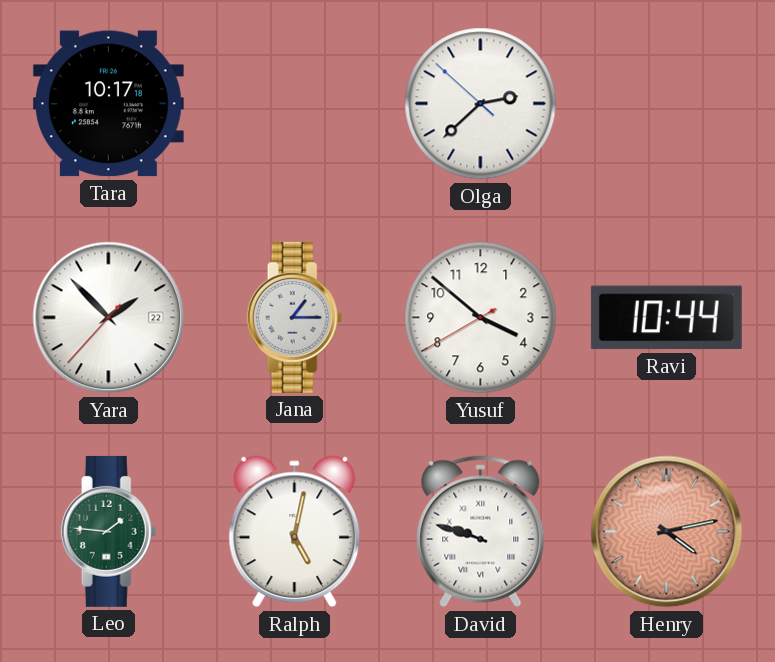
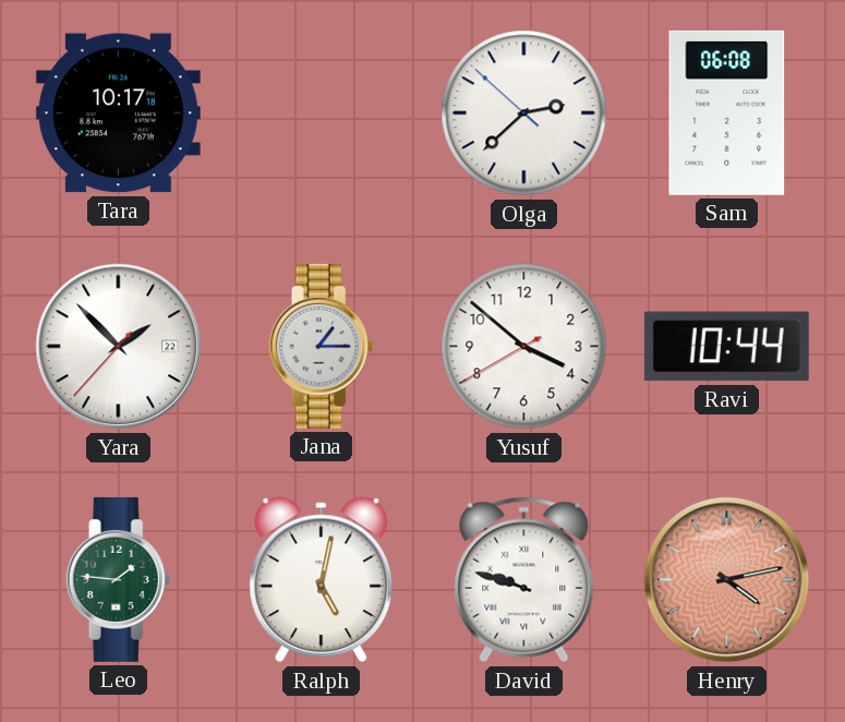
Sam: none -> 06:08
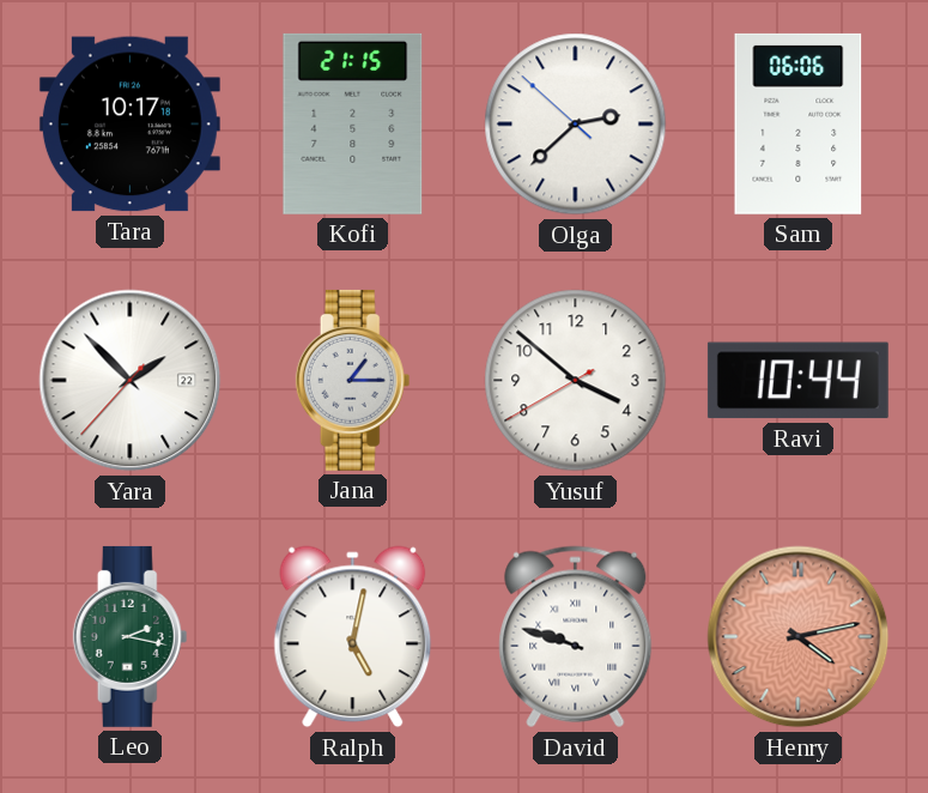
Kofi: none -> 21:15
Sam: 06:08 -> 06:06
Leo: 1:46 -> 2:17
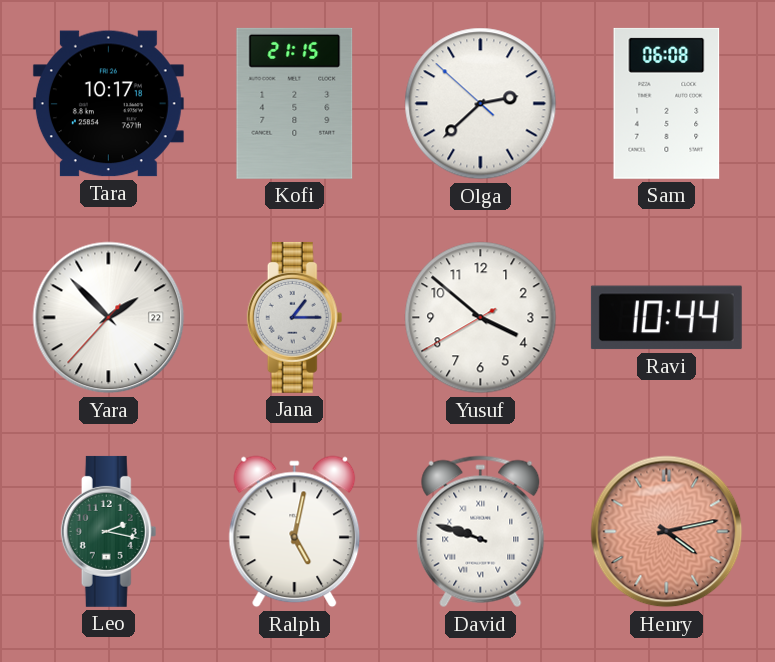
Sam: 06:06 -> 06:08
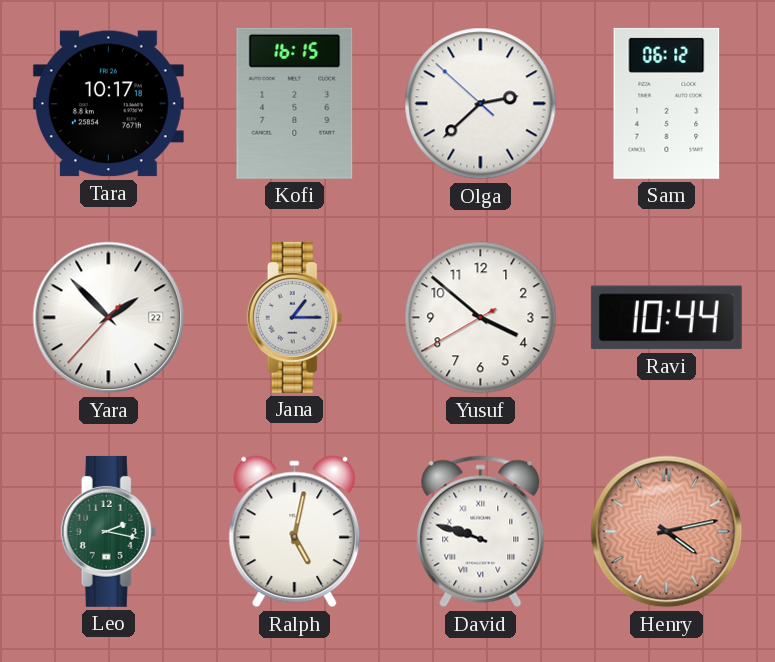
Kofi: 21:15 -> 16:15
Sam: 06:08 -> 06:12
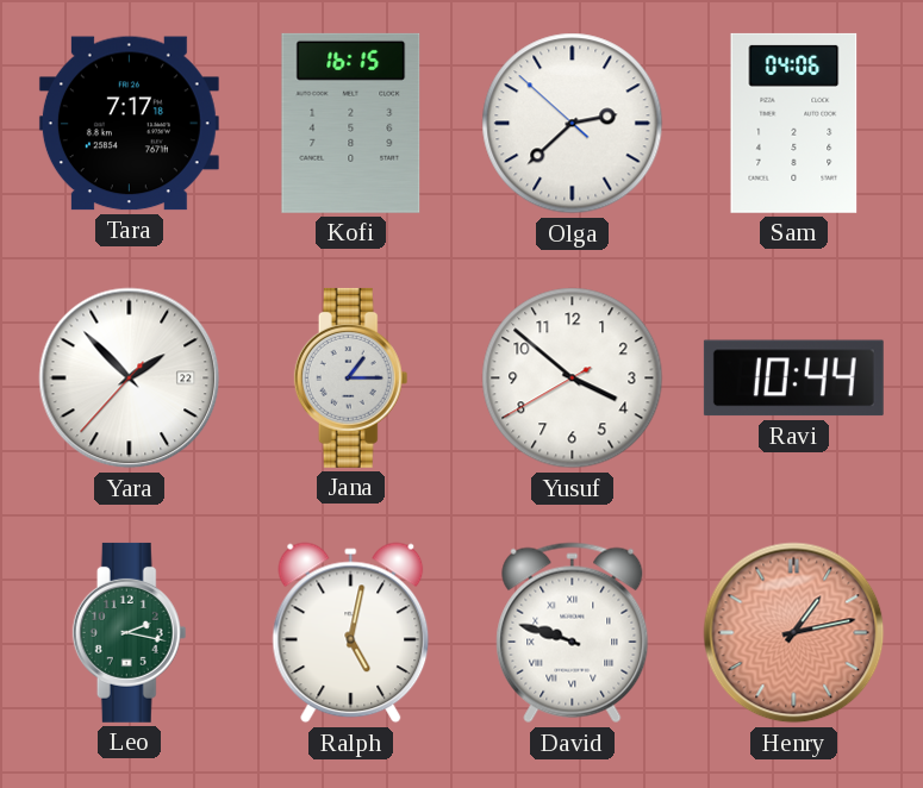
Tara: 10:17 -> 7:17
Sam: 06:12 -> 04:06
Henry: 4:13 -> 1:13
